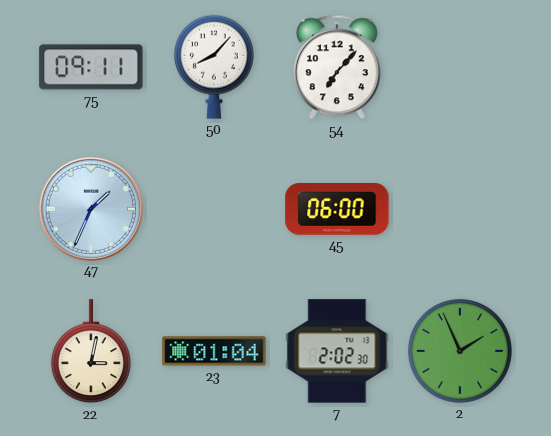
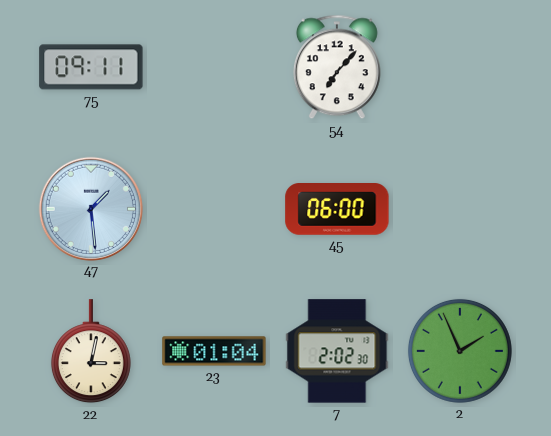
50: 8:07 -> none
47: 1:34 -> 1:29
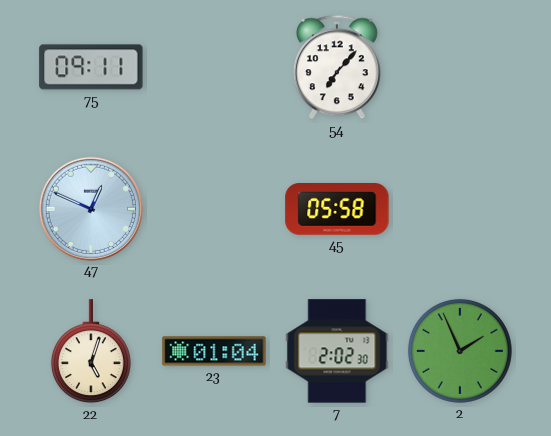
47: 1:29 -> 12:49
45: 06:00 -> 05:58
22: 3:02 -> 5:03
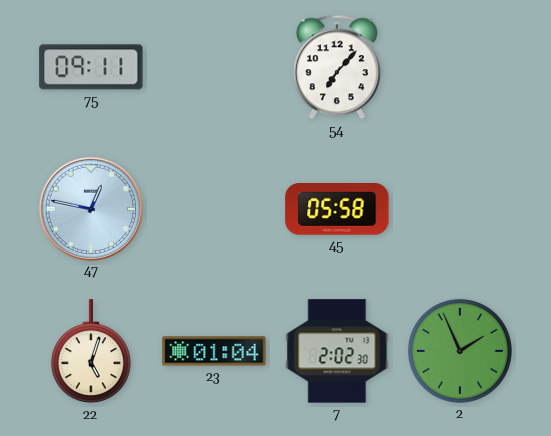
47: 12:49 -> 12:47
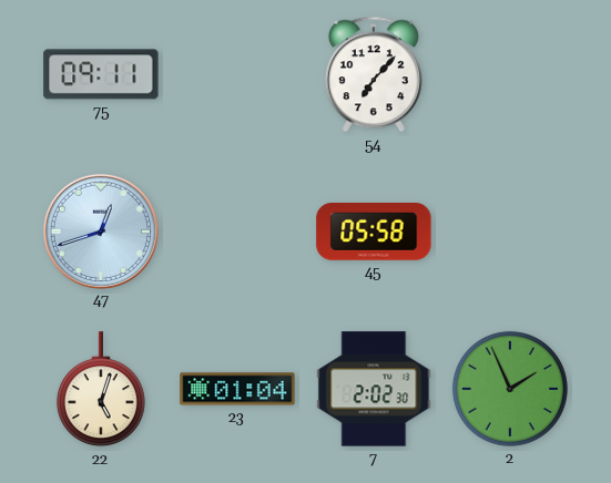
47: 12:47 -> 12:42
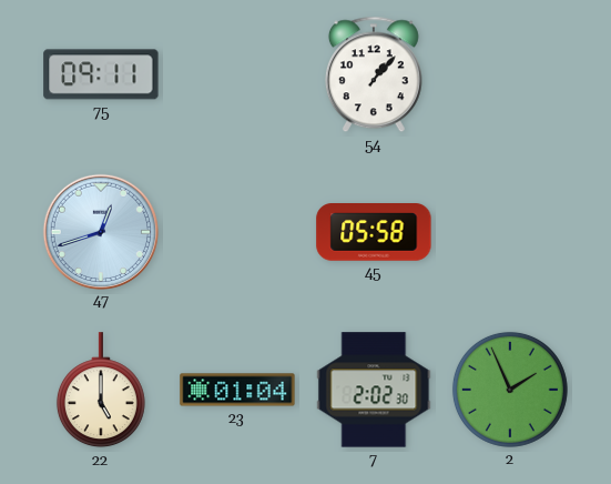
54: 7:07 -> 1:07
22: 5:03 -> 5:00
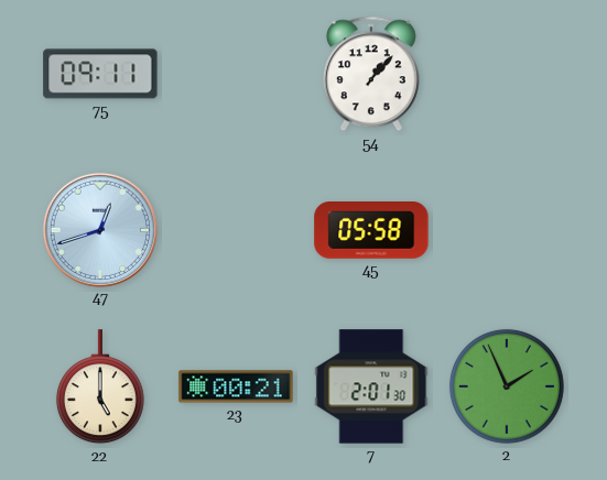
23: 01:04 -> 00:21
7: 2:02 -> 2:01
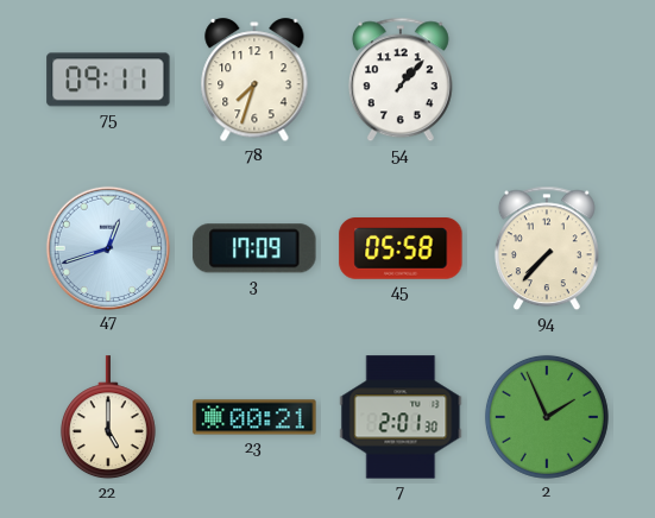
78: none -> 7:33
3: none -> 17:09
94: none -> 7:37
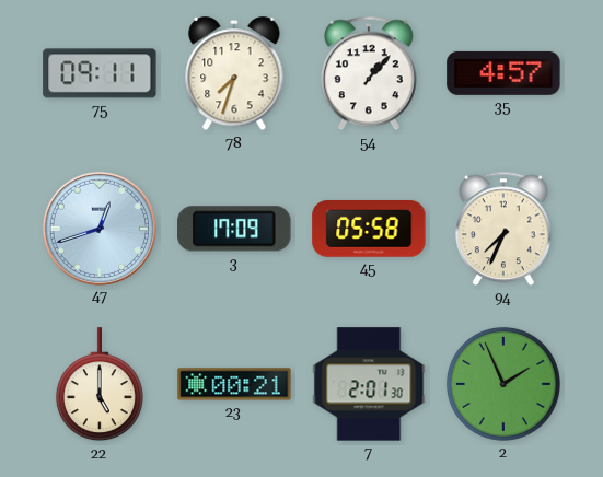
35: none -> 4:57
94: 7:37 -> 7:34
